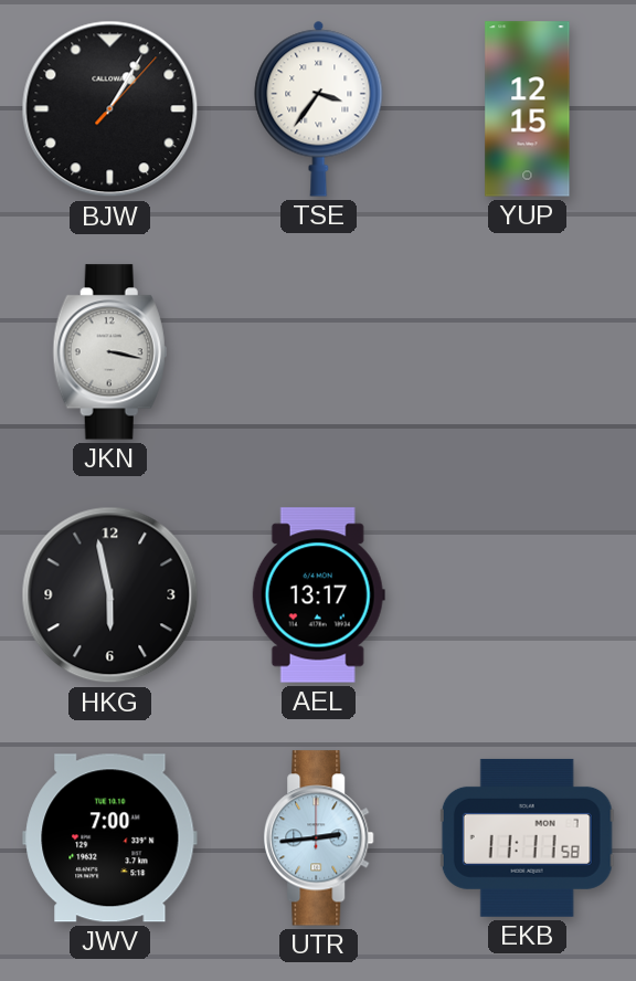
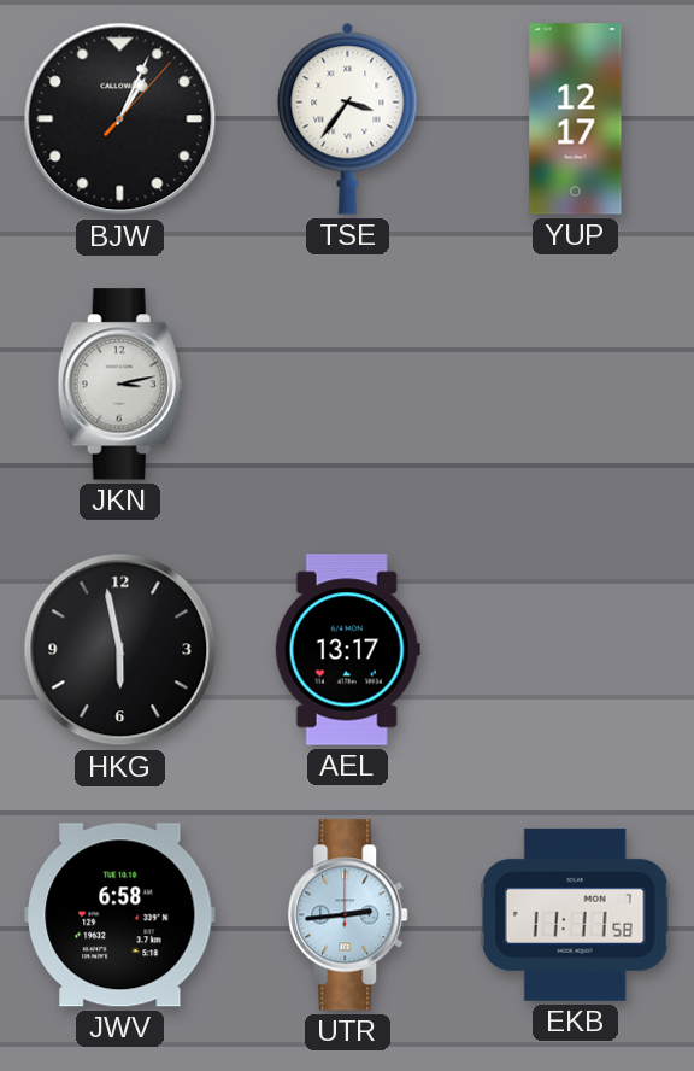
BJW: 1:05 -> 1:04
YUP: 12:15 -> 12:17
JKN: 3:17 -> 3:13
JWV: 7:00 -> 6:58
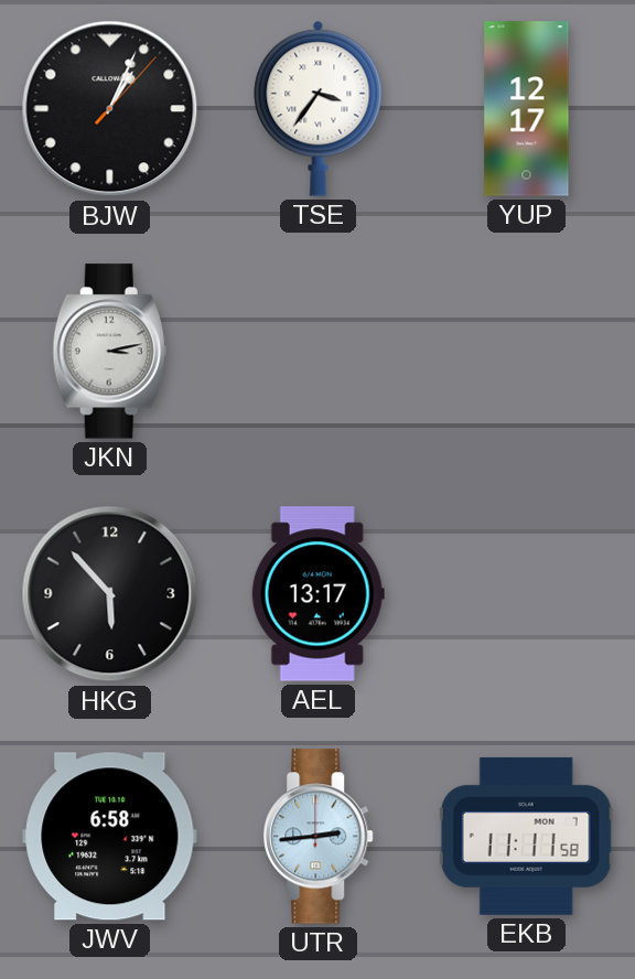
HKG: 5:58 -> 5:53
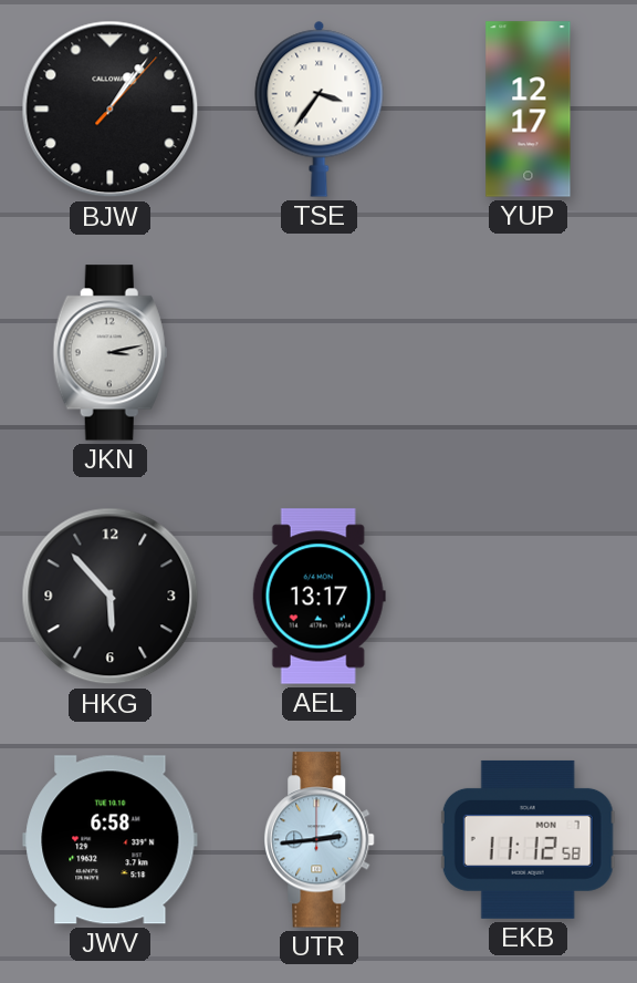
BJW: 1:04 -> 1:06
EKB: 11:11 -> 11:12
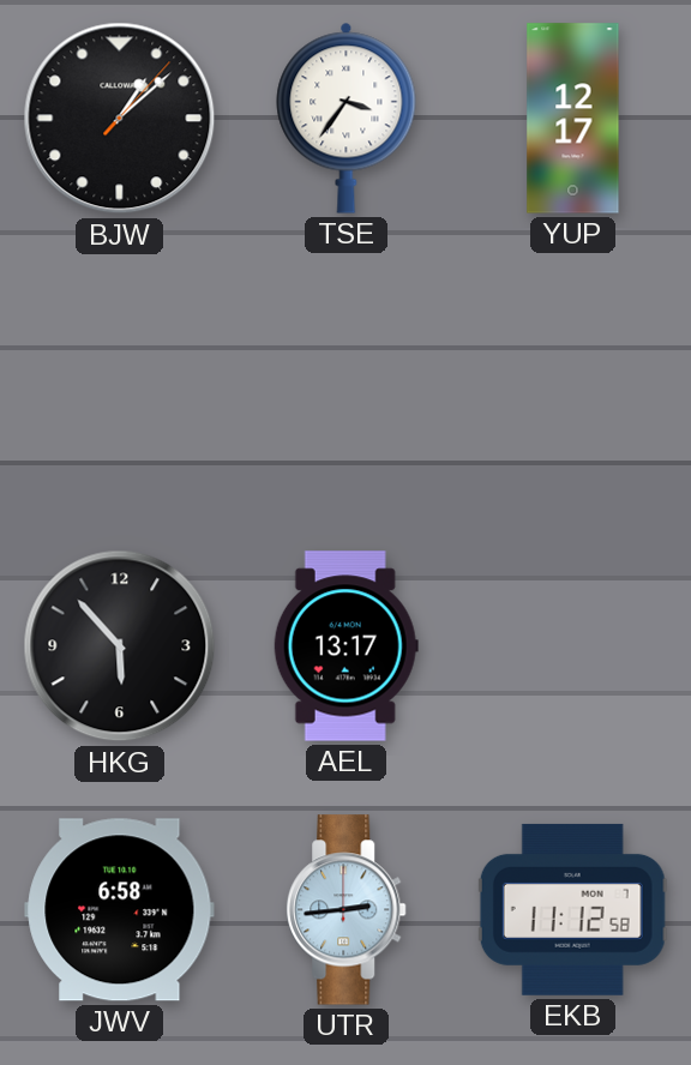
BJW: 1:06 -> 1:08
JKN: 3:13 -> none
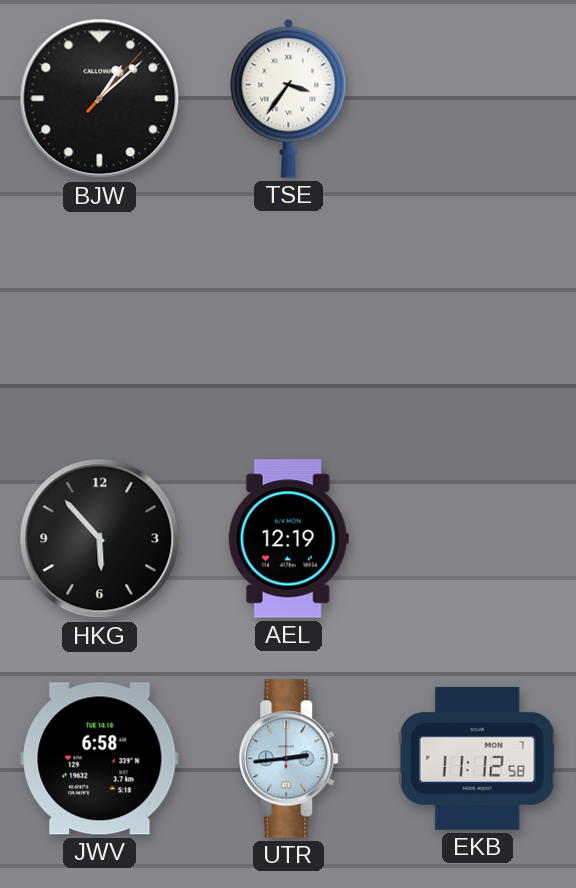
YUP: 12:17 -> none
AEL: 13:17 -> 12:19
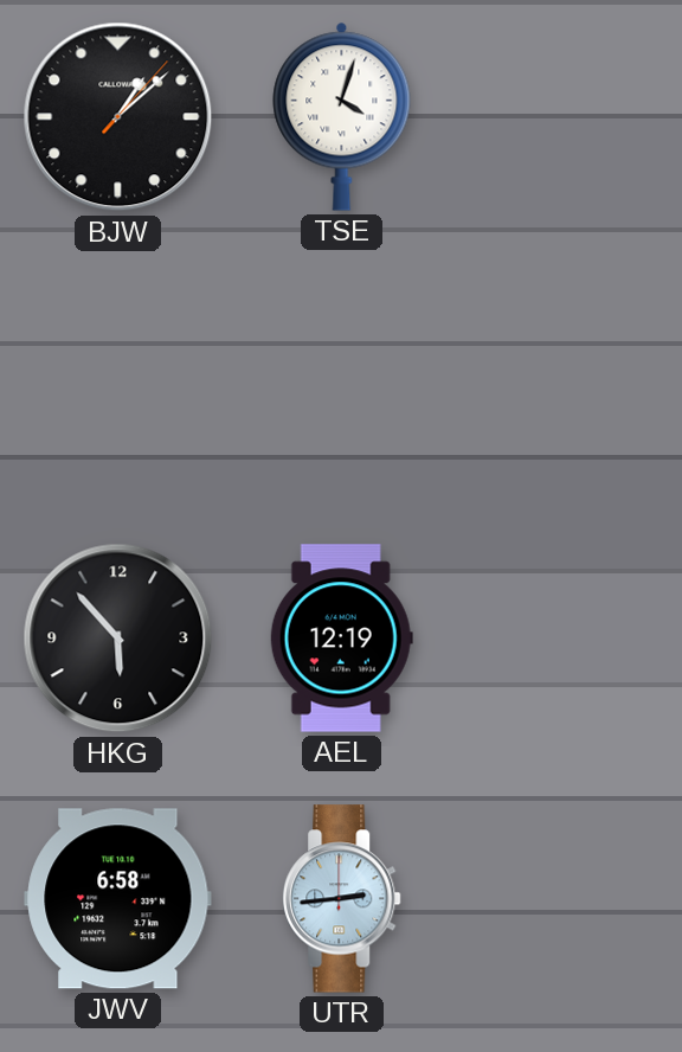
TSE: 3:36 -> 4:03
EKB: 11:12 -> none
